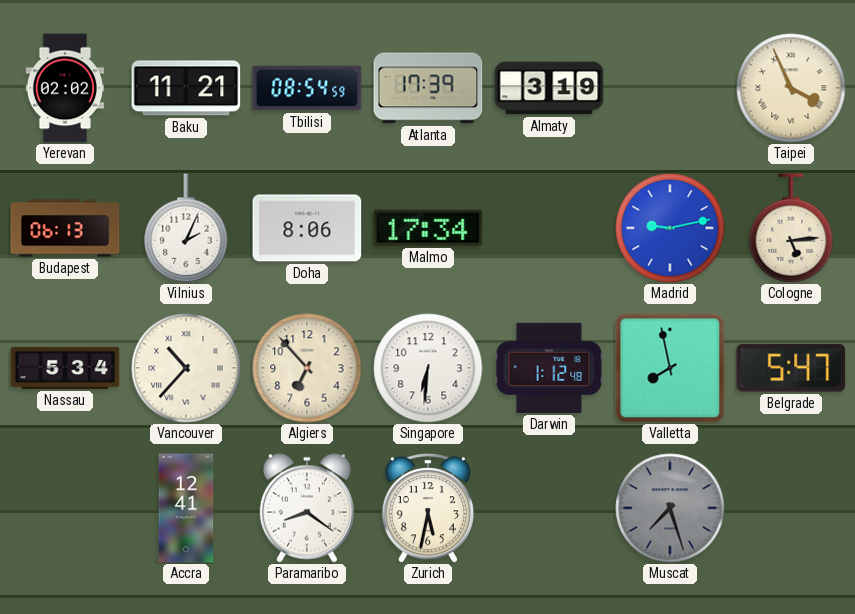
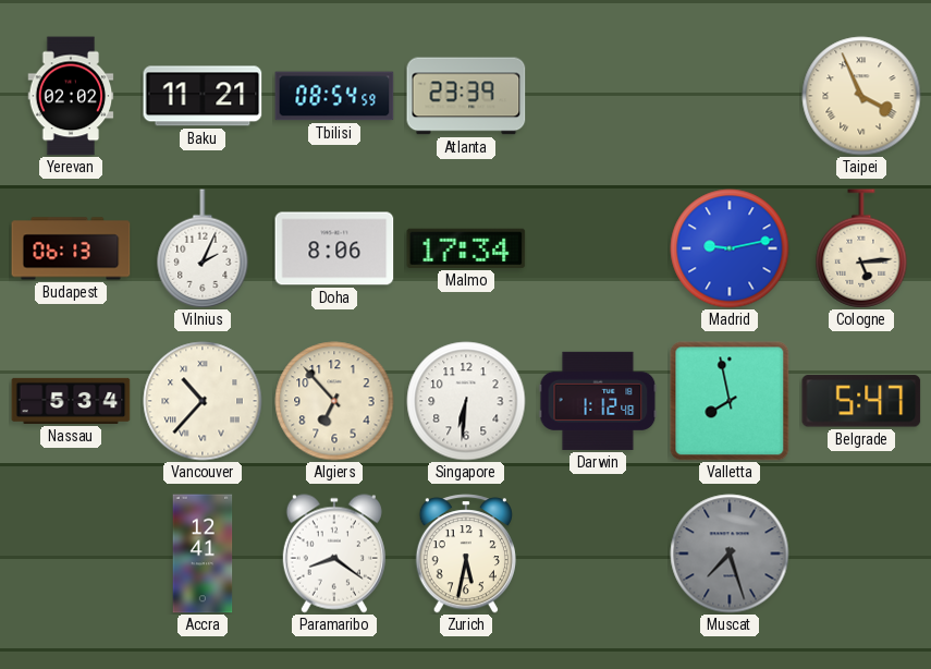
Atlanta: 17:39 -> 23:39
Almaty: 3:19 -> none
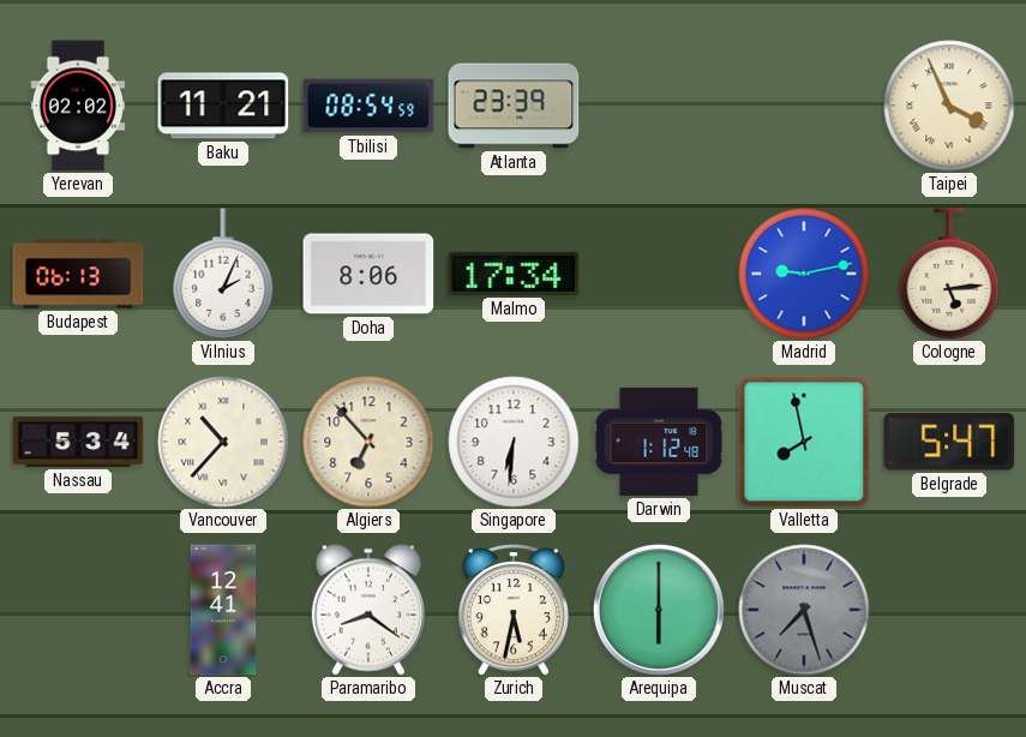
Arequipa: none -> 6:00
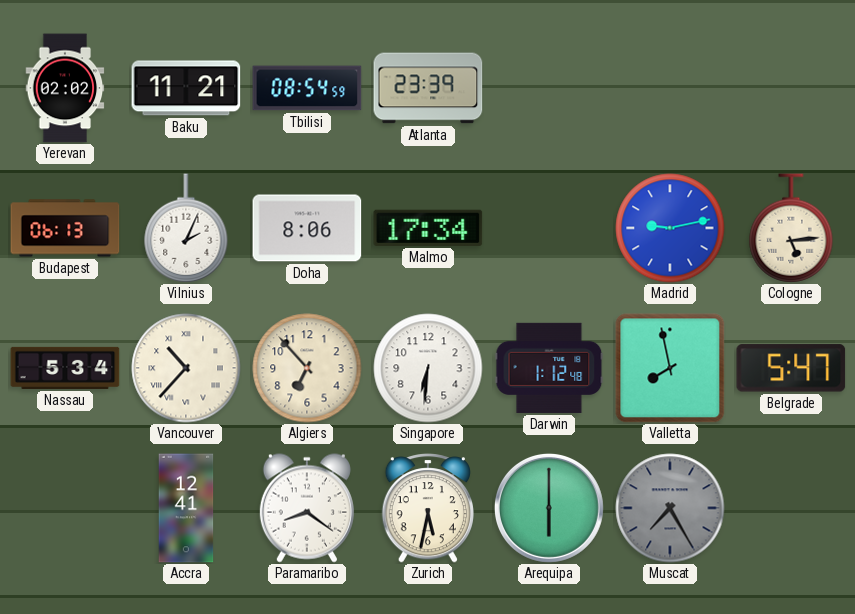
Taipei: 3:56 -> none
Muscat: 7:27 -> 7:25
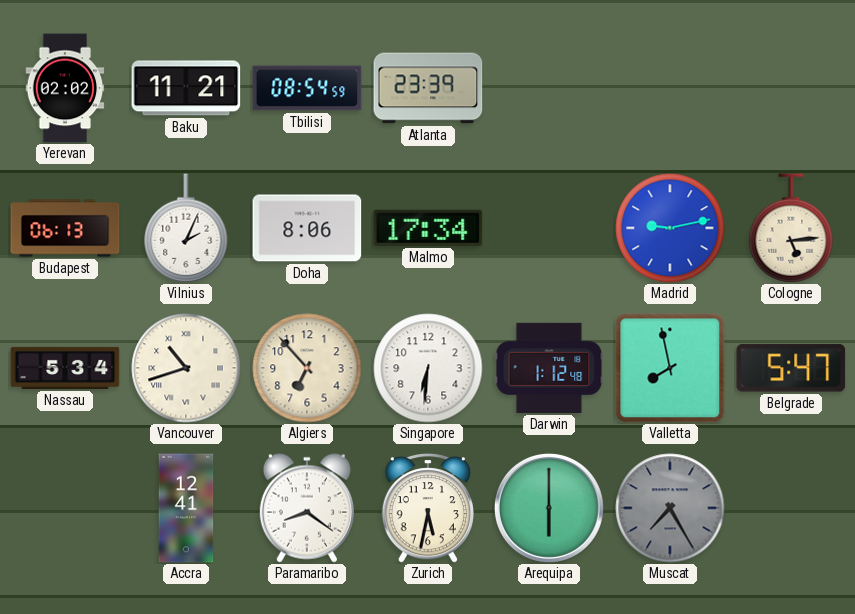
Vancouver: 10:37 -> 10:42
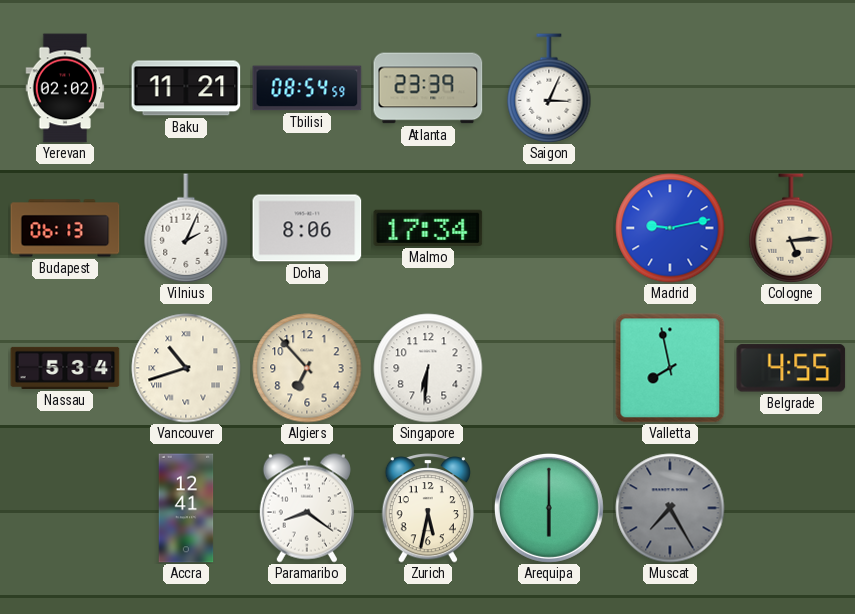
Saigon: none -> 3:04
Darwin: 1:12 -> none
Belgrade: 5:47 -> 4:55
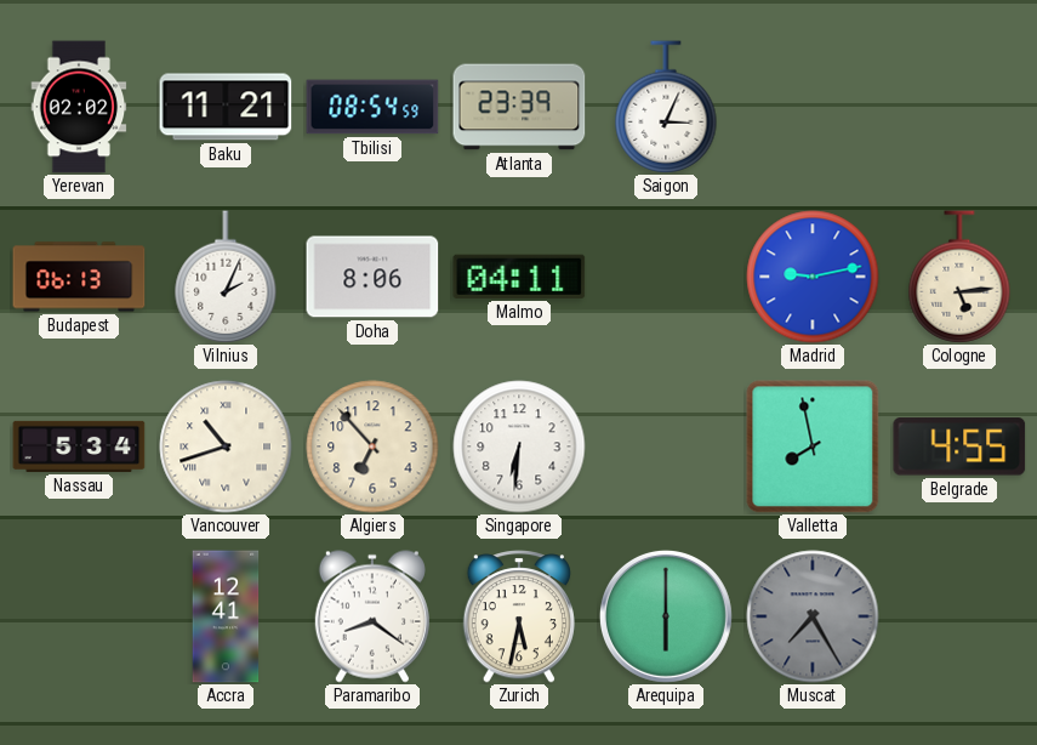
Malmo: 17:34 -> 04:11
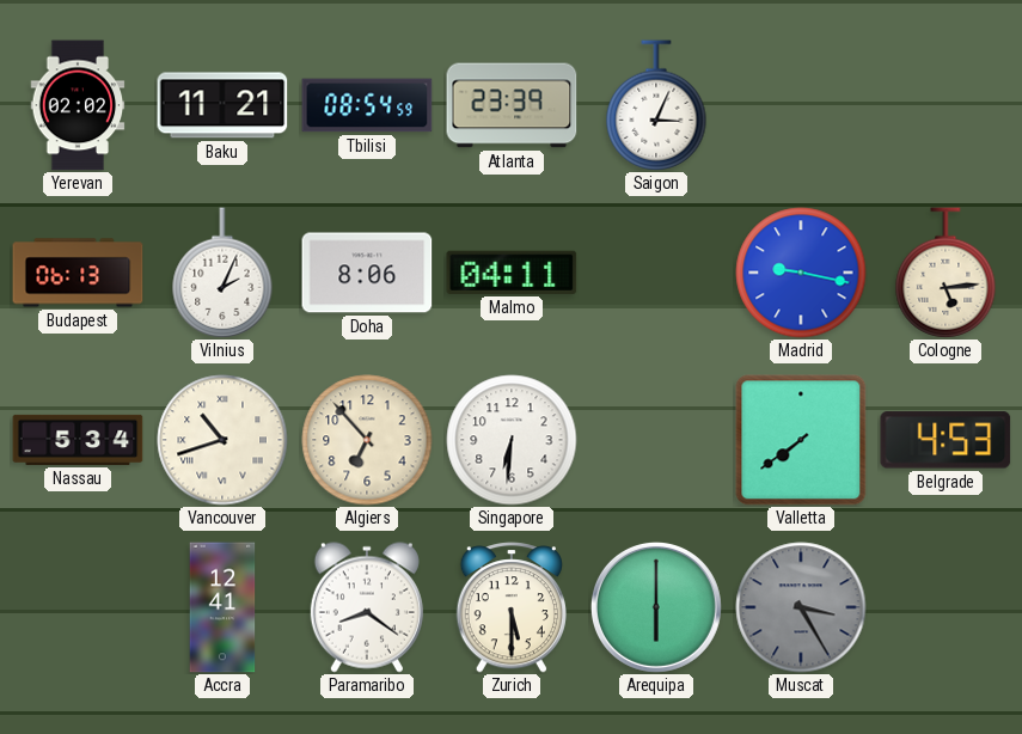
Madrid: 9:13 -> 9:17
Valletta: 7:58 -> 7:39
Belgrade: 4:55 -> 4:53
Zurich: 5:32 -> 5:30
Muscat: 7:25 -> 3:25
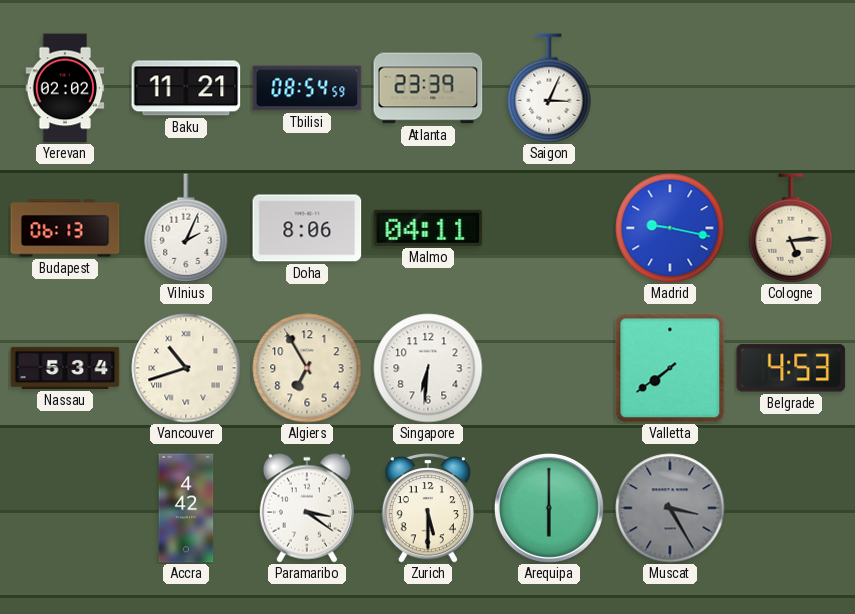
Algiers: 6:53 -> 6:55
Accra: 12:41 -> 4:42
Paramaribo: 8:21 -> 3:21
